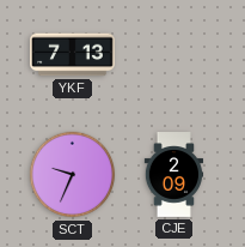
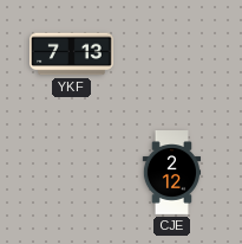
SCT: 9:34 -> none
CJE: 2:09 -> 2:12
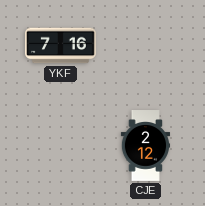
YKF: 7:13 -> 7:16
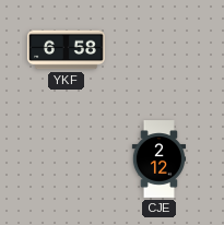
YKF: 7:16 -> 6:58
